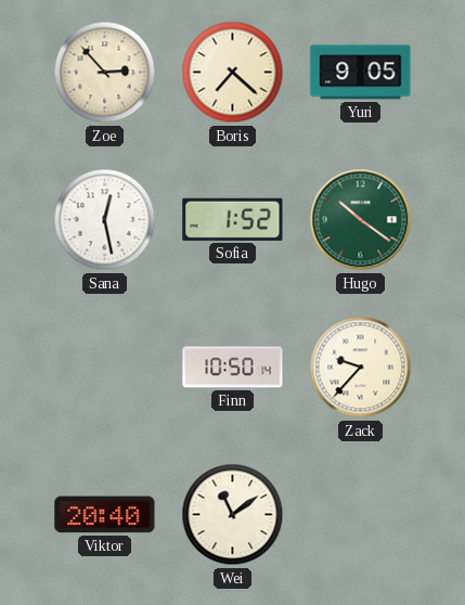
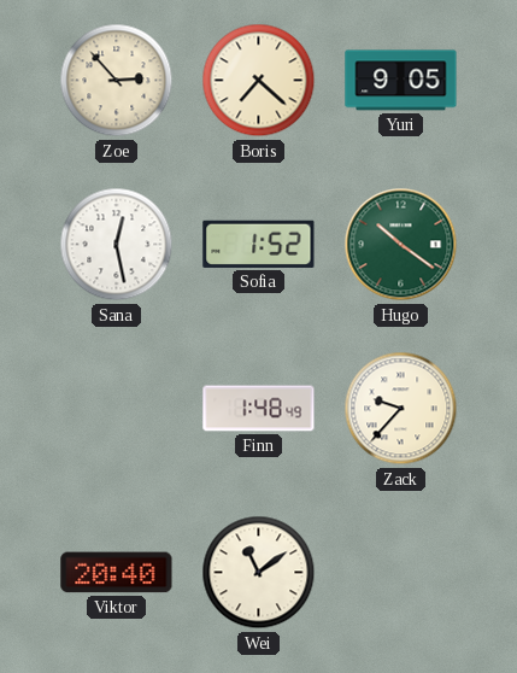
Finn: 10:50 -> 1:48
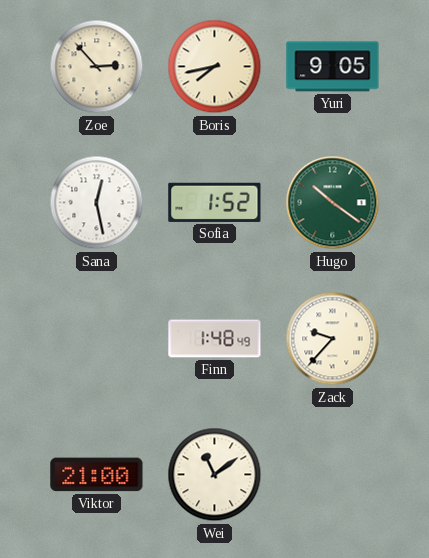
Boris: 7:22 -> 7:43
Viktor: 20:40 -> 21:00
